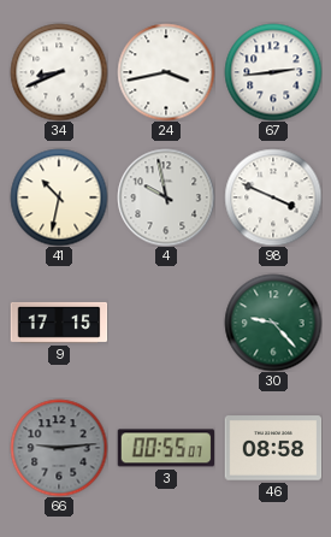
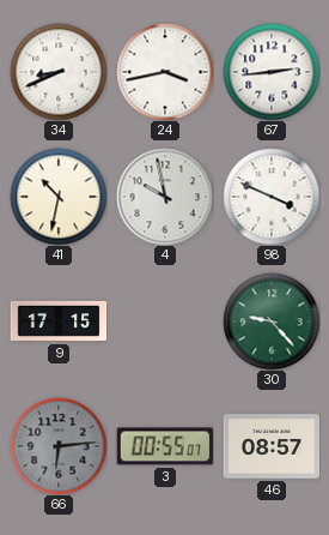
66: 9:14 -> 6:14
46: 08:58 -> 08:57
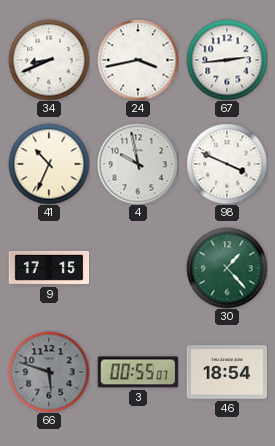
41: 10:32 -> 10:34
30: 9:23 -> 1:23
66: 6:14 -> 5:48
46: 08:57 -> 18:54
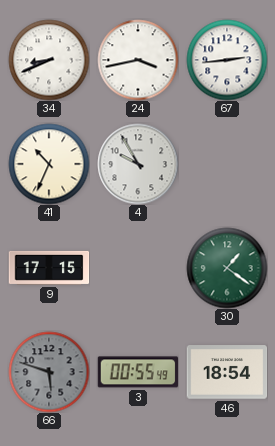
4: 9:58 -> 9:55
98: 3:49 -> none
30: 1:23 -> 1:21
3: 00:55:07 -> 00:55:49
